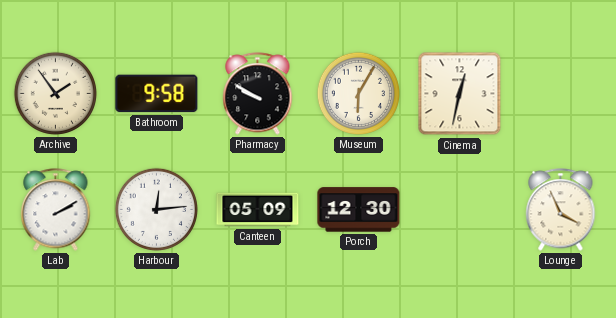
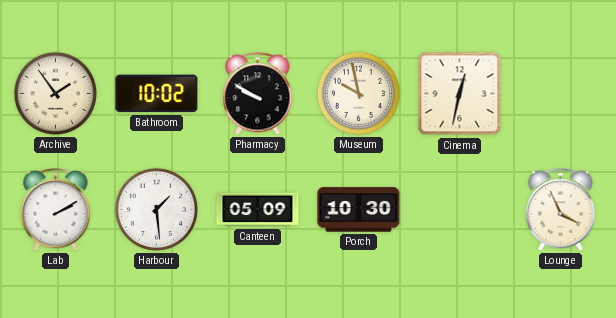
Bathroom: 9:58 -> 10:02
Museum: 6:05 -> 9:58
Harbour: 12:14 -> 1:29
Porch: 12:30 -> 10:30
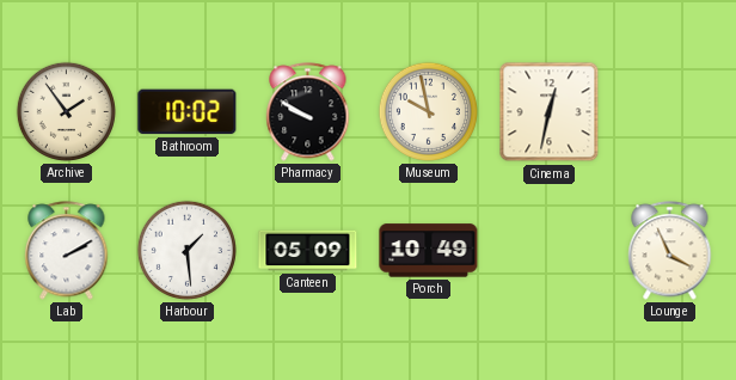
Porch: 10:30 -> 10:49
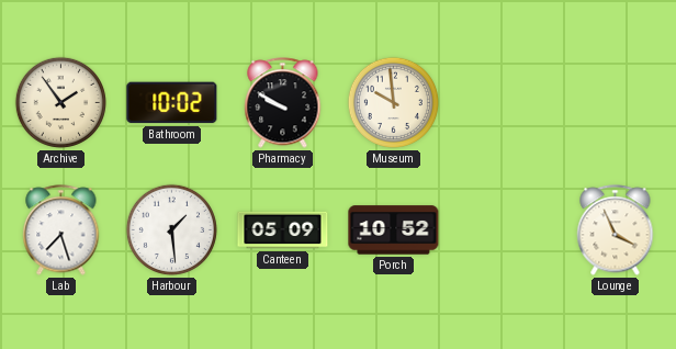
Museum: 9:58 -> 9:59
Cinema: 12:32 -> none
Lab: 2:10 -> 7:27
Porch: 10:49 -> 10:52
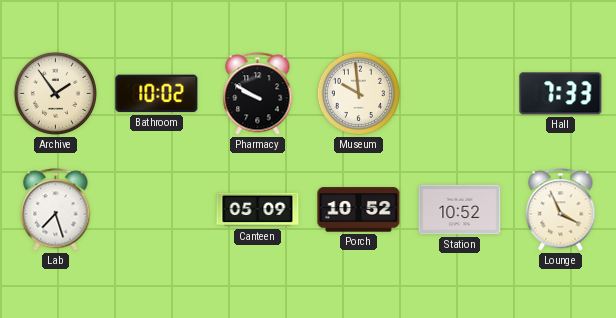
Hall: none -> 7:33
Harbour: 1:29 -> none
Station: none -> 10:52
